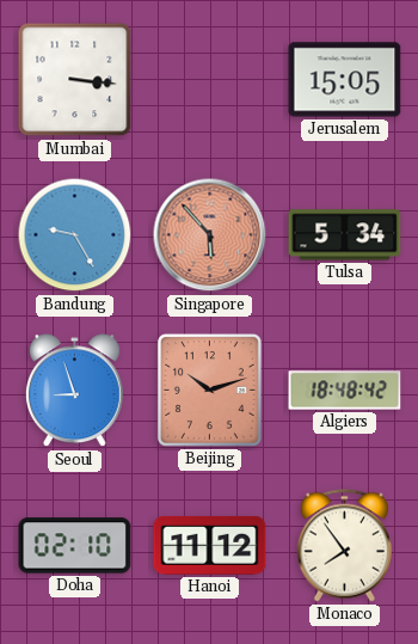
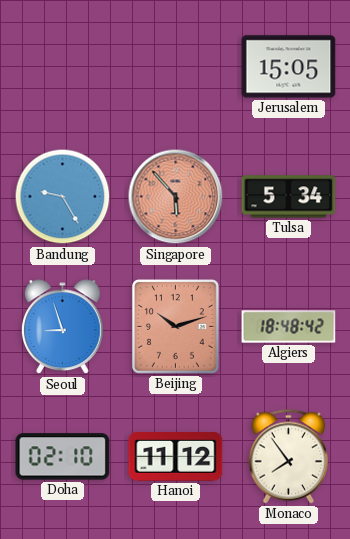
Mumbai: 3:16 -> none
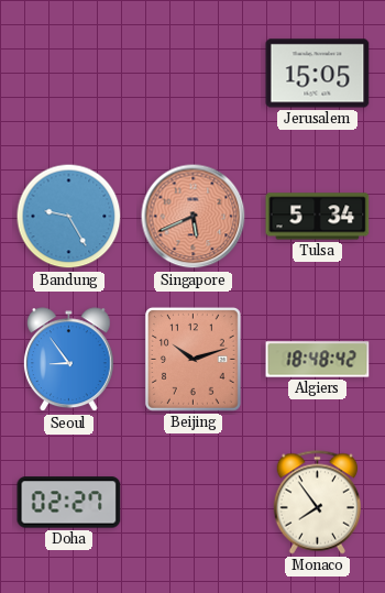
Singapore: 5:53 -> 5:41
Seoul: 8:57 -> 8:54
Doha: 02:10 -> 02:27
Hanoi: 11:12 -> none
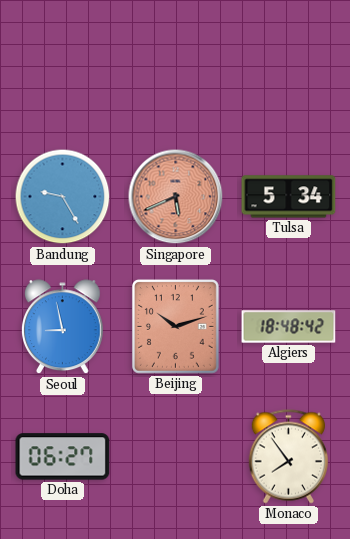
Jerusalem: 15:05 -> none
Seoul: 8:54 -> 8:58
Doha: 02:27 -> 06:27
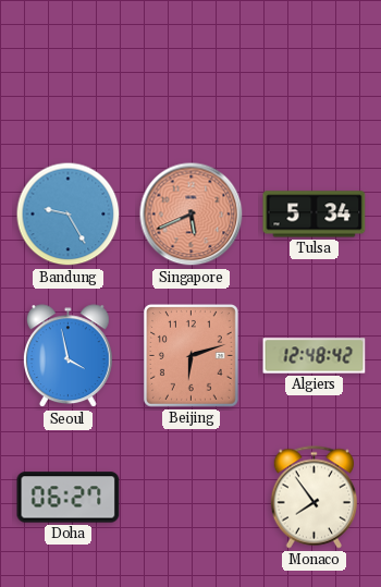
Seoul: 8:58 -> 3:58
Beijing: 10:12 -> 6:12
Algiers: 18:48 -> 12:48
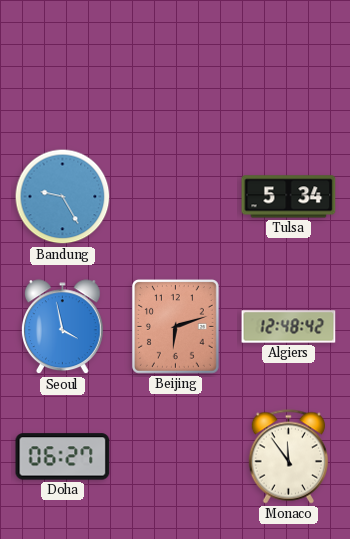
Singapore: 5:41 -> none
Monaco: 7:54 -> 11:54
